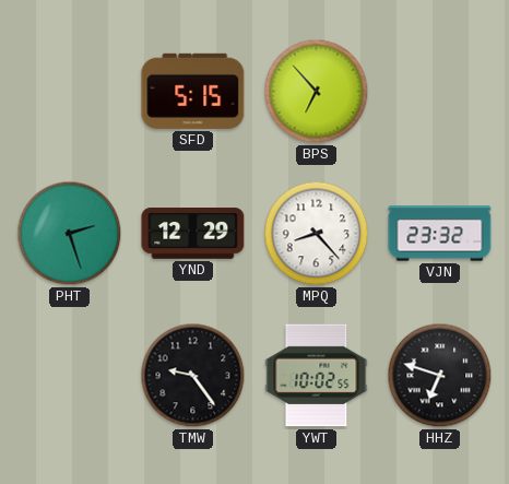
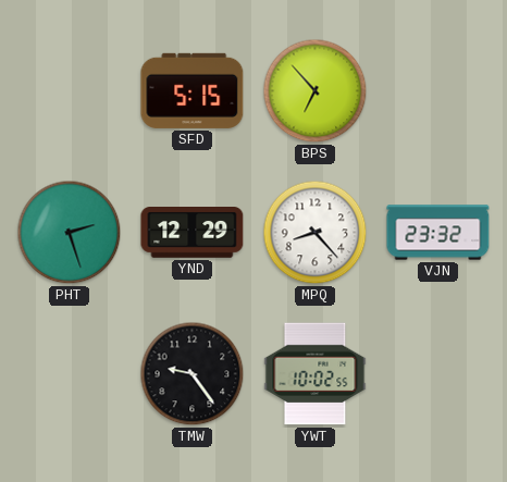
HHZ: 6:48 -> none
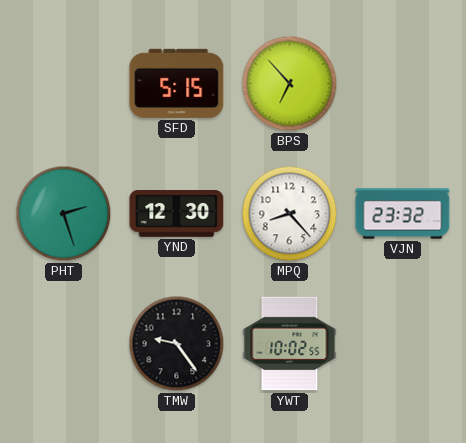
YND: 12:29 -> 12:30
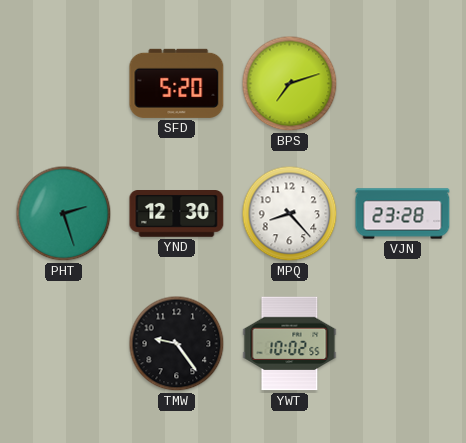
SFD: 5:15 -> 5:20
BPS: 6:53 -> 7:12
VJN: 23:32 -> 23:28
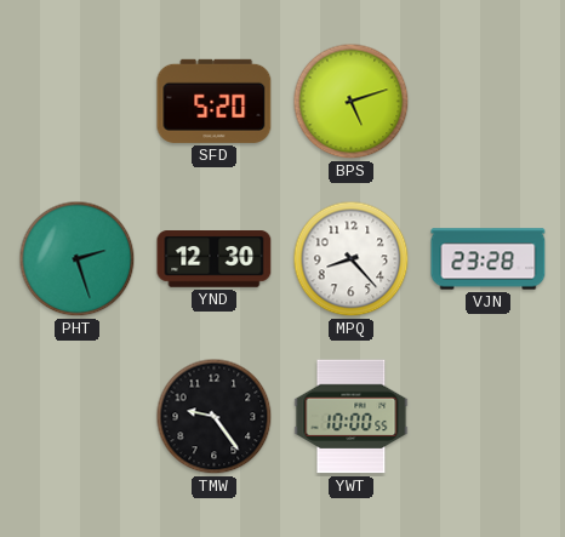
BPS: 7:12 -> 5:12
YWT: 10:02 -> 10:00
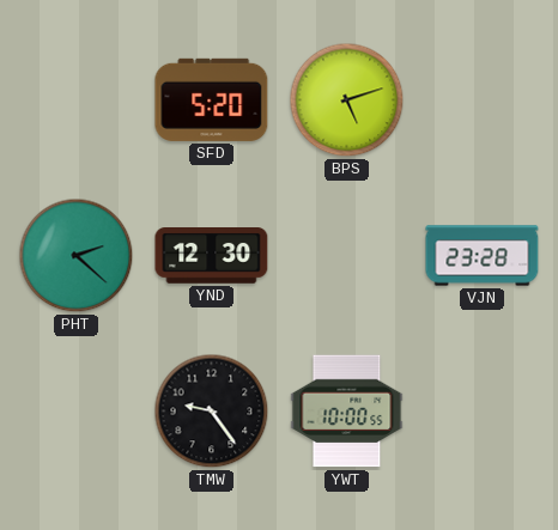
PHT: 2:27 -> 2:22
MPQ: 8:23 -> none
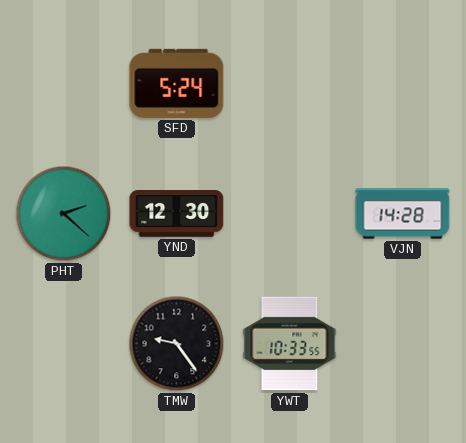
SFD: 5:20 -> 5:24
BPS: 5:12 -> none
VJN: 23:28 -> 14:28
YWT: 10:00 -> 10:33
